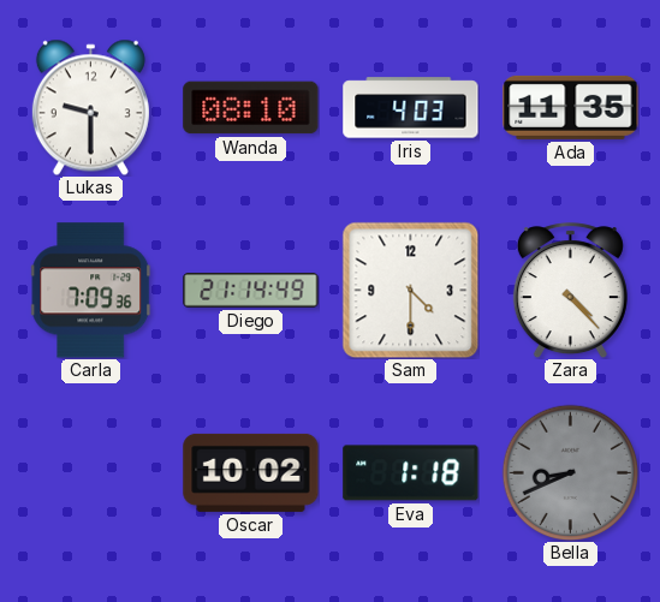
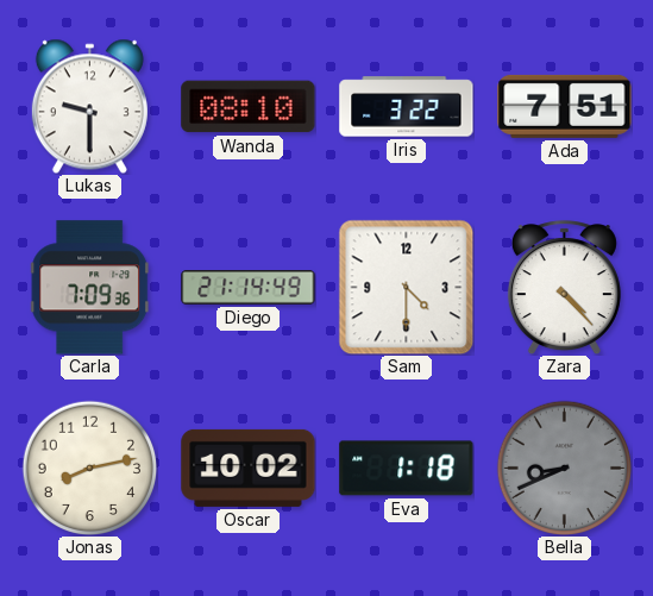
Iris: 4:03 -> 3:22
Ada: 11:35 -> 7:51
Jonas: none -> 8:13
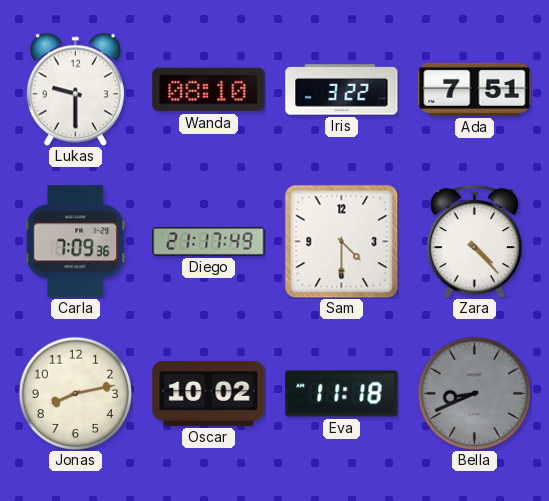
Diego: 21:14 -> 21:17
Eva: 1:18 -> 11:18
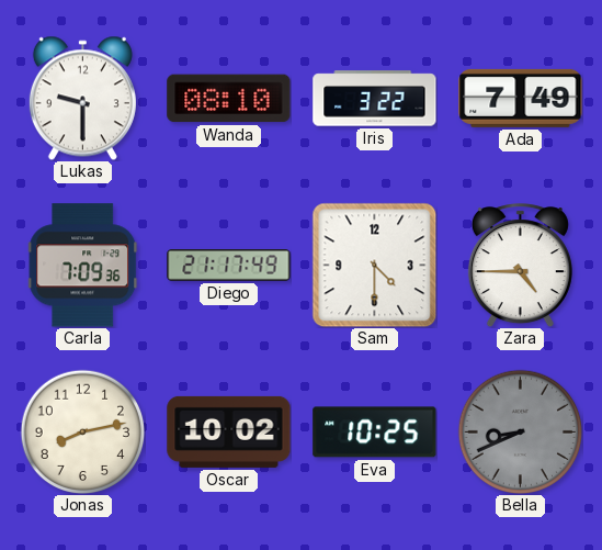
Ada: 7:51 -> 7:49
Zara: 4:23 -> 4:45
Eva: 11:18 -> 10:25
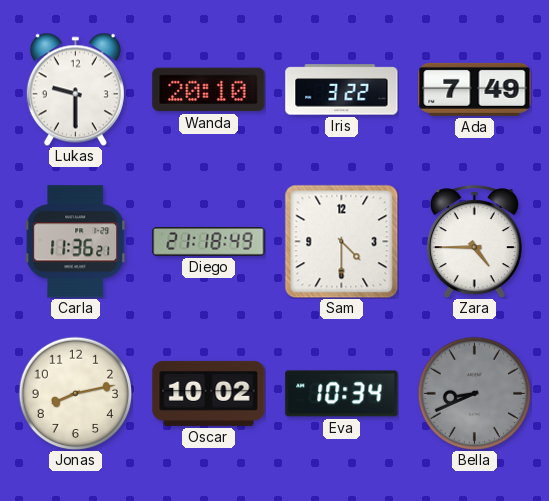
Wanda: 08:10 -> 20:10
Carla: 7:09 -> 11:36
Diego: 21:17 -> 21:18
Eva: 10:25 -> 10:34
